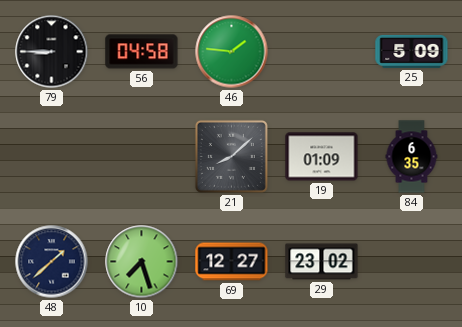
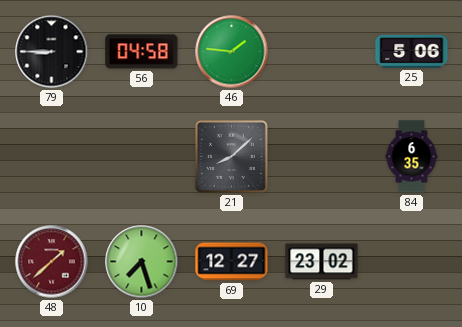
25: 5:09 -> 5:06
19: 01:09 -> none
48 dial: navy -> burgundy
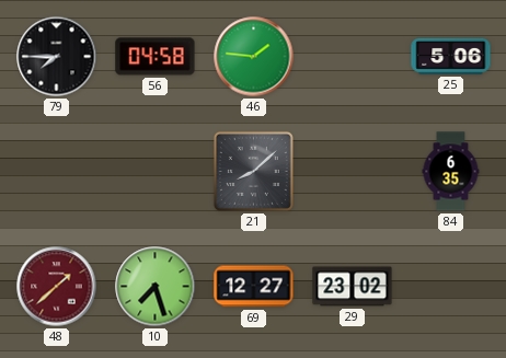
79: 8:45 -> 7:45
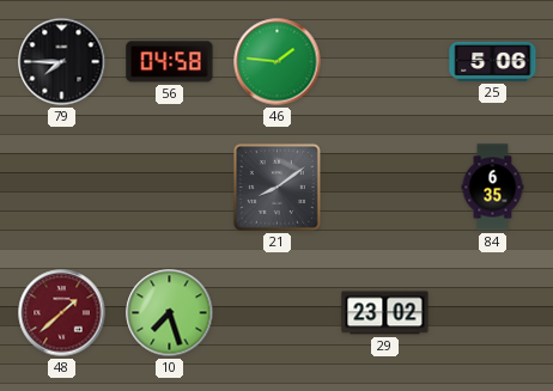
21: 8:08 -> 8:09
69: 12:27 -> none
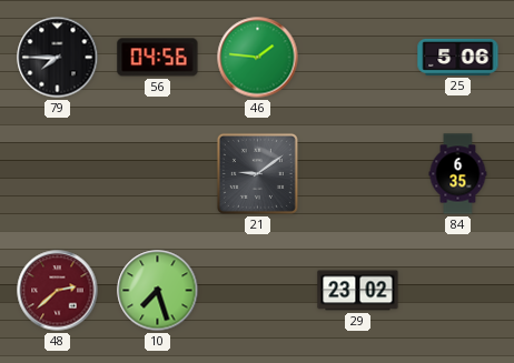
56: 04:58 -> 04:56
21: 8:09 -> 9:09
48: 1:38 -> 2:38
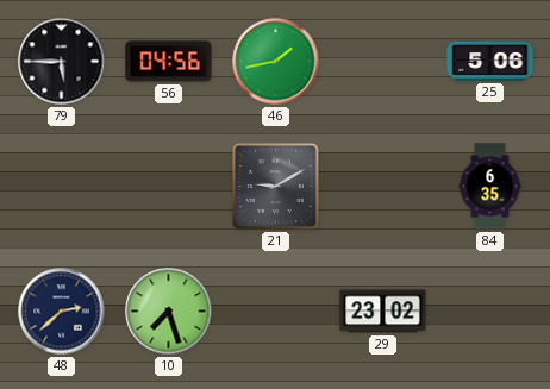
79: 7:45 -> 5:45
46: 1:46 -> 1:43
21: 9:09 -> 9:10
48 dial: burgundy -> navy
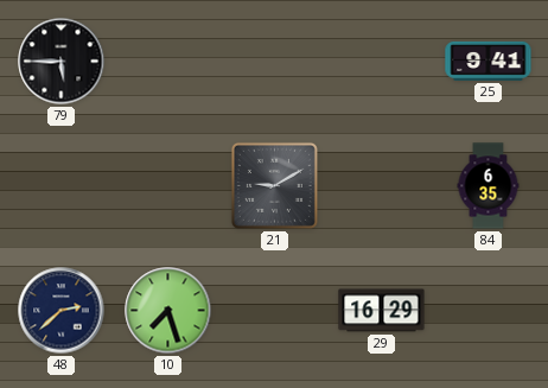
56: 04:56 -> none
46: 1:43 -> none
25: 5:06 -> 9:41
29: 23:02 -> 16:29
